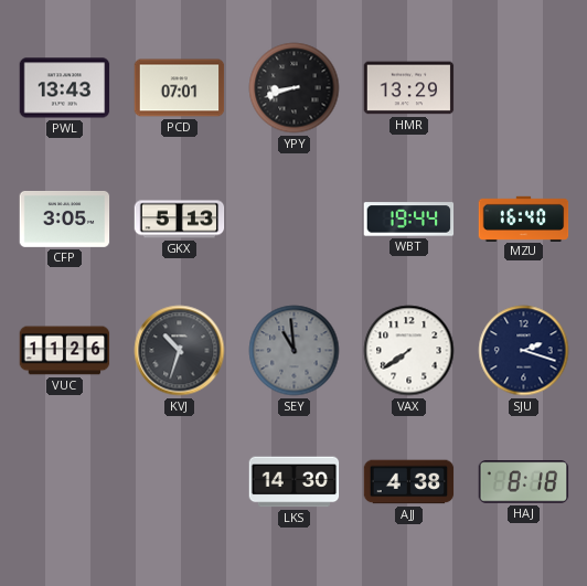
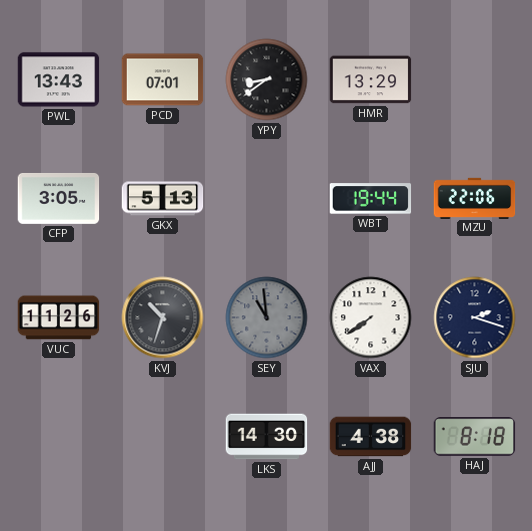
YPY: 8:42 -> 8:39
MZU: 16:40 -> 22:06
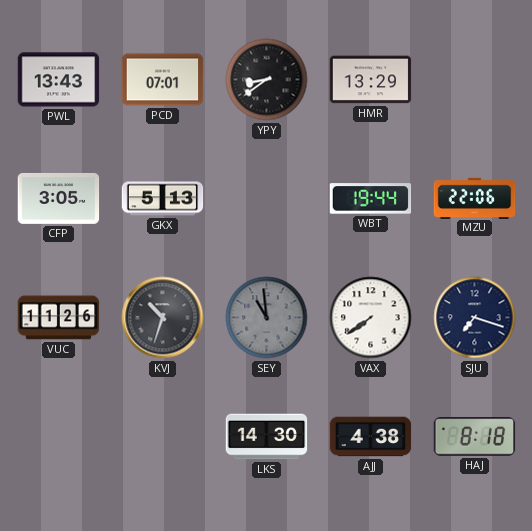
SJU: 2:18 -> 7:18
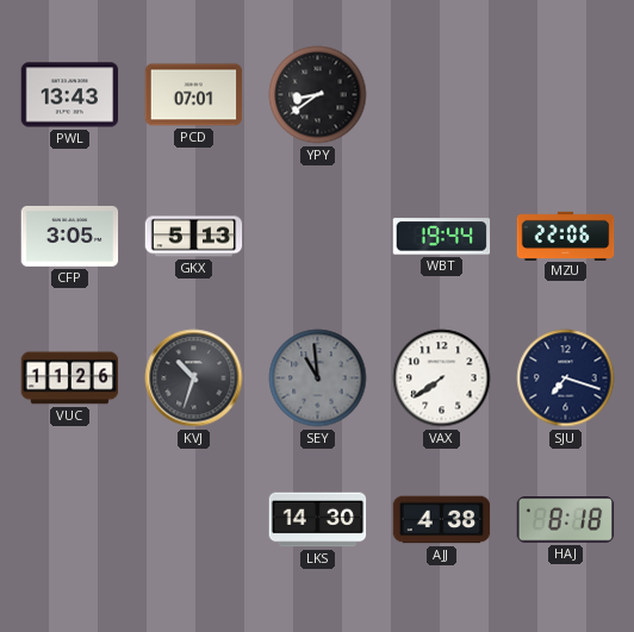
HMR: 13:29 -> none
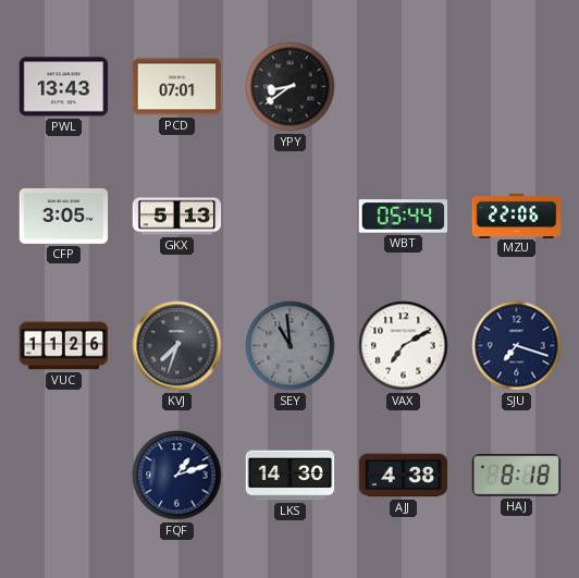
WBT: 19:44 -> 05:44
KVJ: 10:33 -> 7:33
VAX: 7:39 -> 7:10
FQF: none -> 1:12
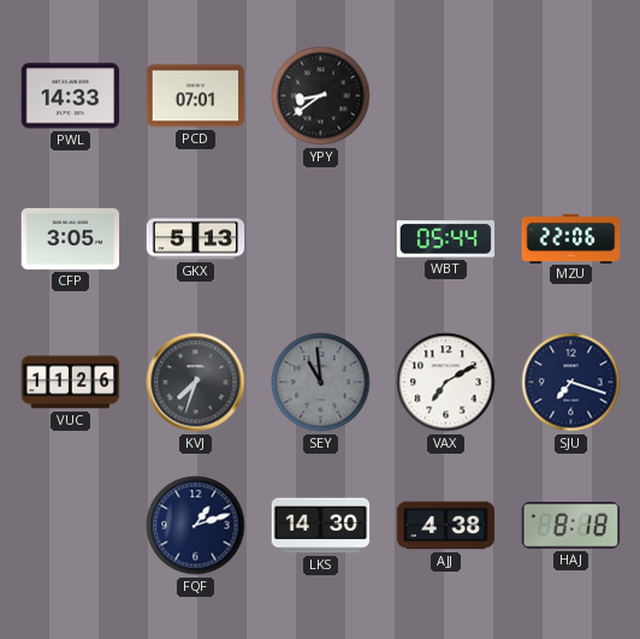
PWL: 13:43 -> 14:33
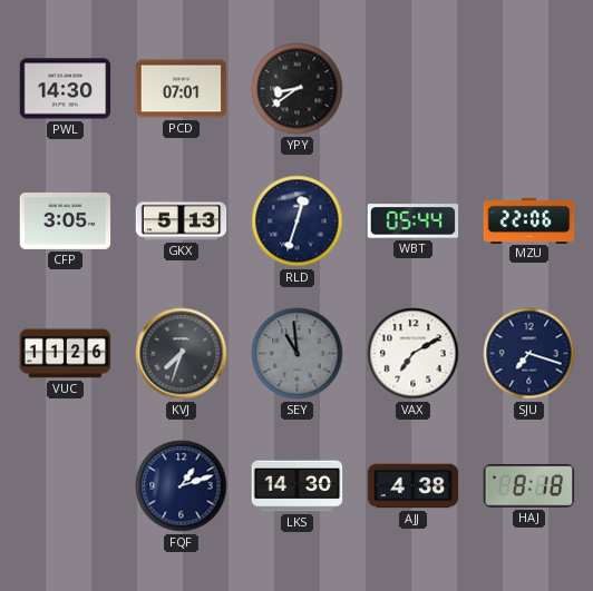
PWL: 14:33 -> 14:30
RLD: none -> 12:33
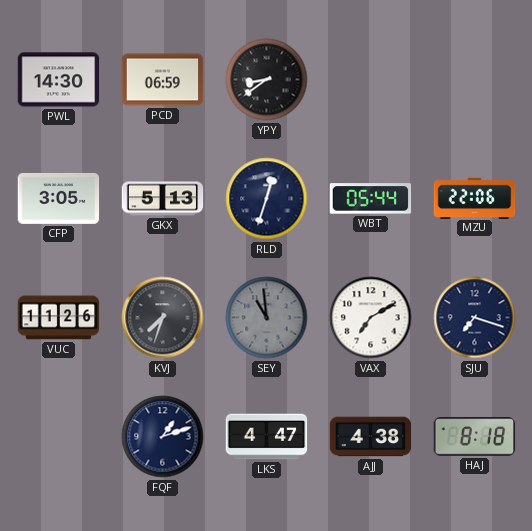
PCD: 07:01 -> 06:59
LKS: 14:30 -> 4:47
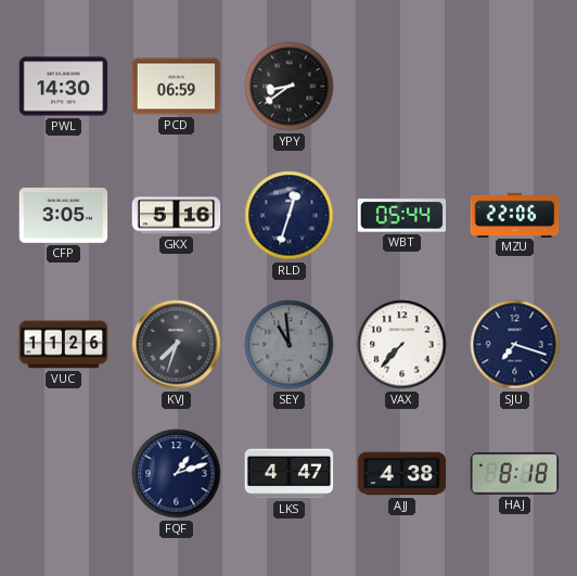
GKX: 5:13 -> 5:16
VAX: 7:10 -> 7:37
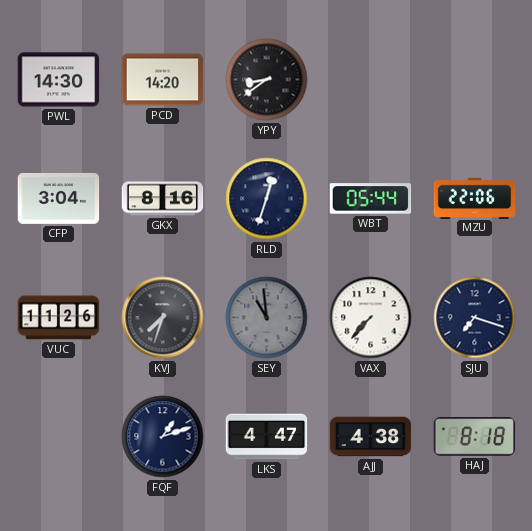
PCD: 06:59 -> 14:20
CFP: 3:05 -> 3:04
GKX: 5:16 -> 8:16
